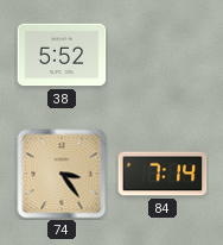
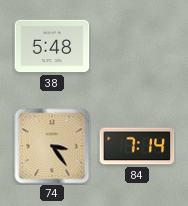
38: 5:52 -> 5:48
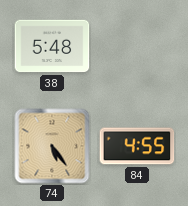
74: 3:24 -> 5:24
84: 7:14 -> 4:55
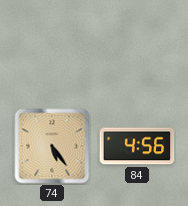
38: 5:48 -> none
84: 4:55 -> 4:56
